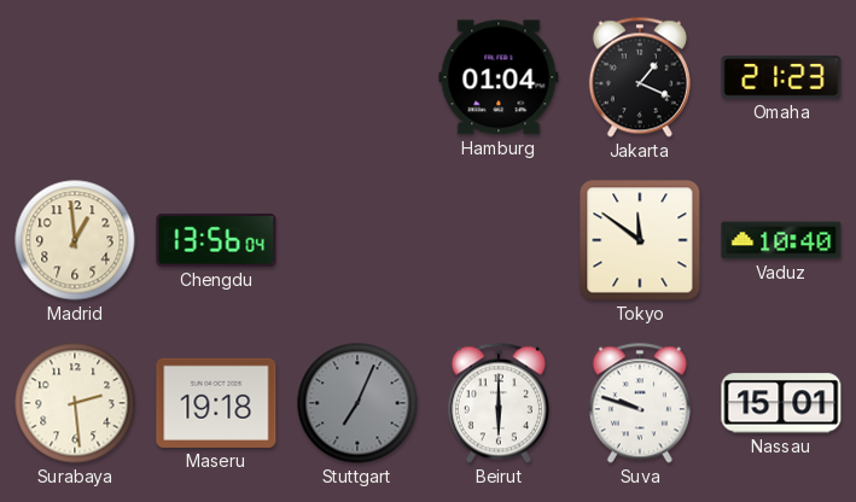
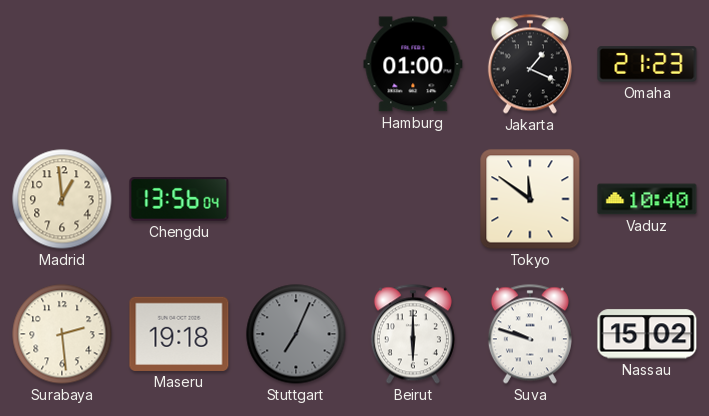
Hamburg: 01:04 -> 01:00
Nassau: 15:01 -> 15:02
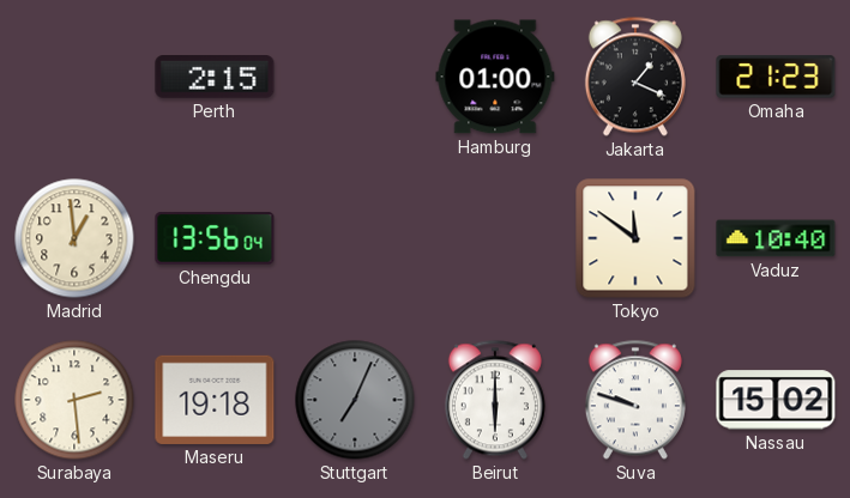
Perth: none -> 2:15
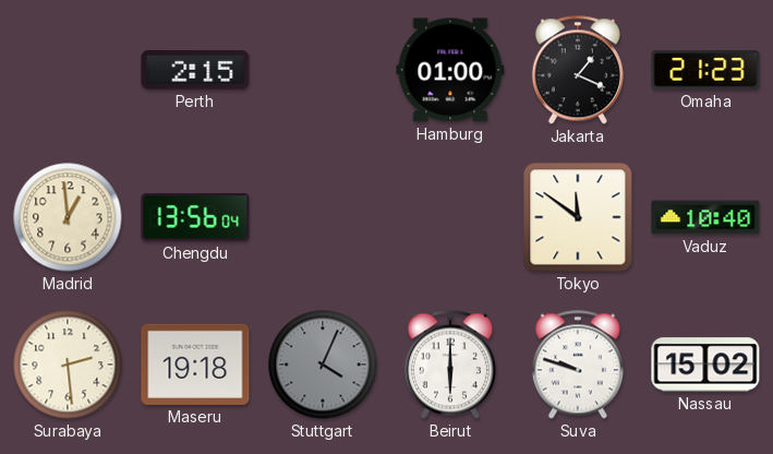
Stuttgart: 7:04 -> 4:04
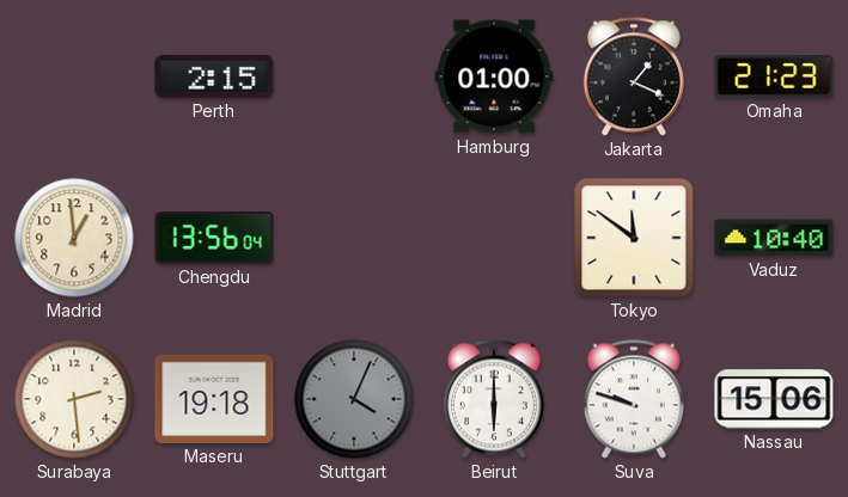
Nassau: 15:02 -> 15:06
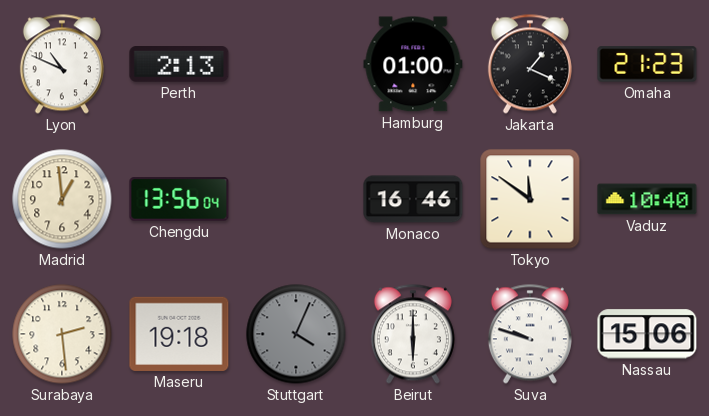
Lyon: none -> 10:49
Perth: 2:15 -> 2:13
Monaco: none -> 16:46
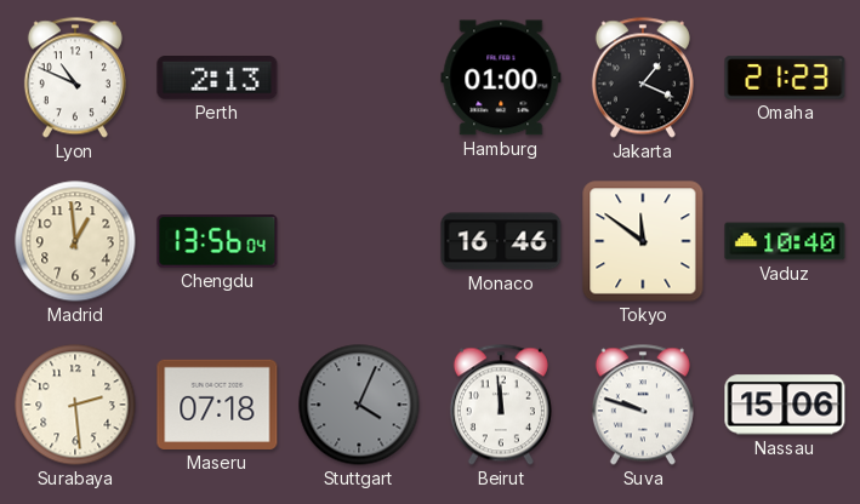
Maseru: 19:18 -> 07:18
Beirut: 6:00 -> 11:59
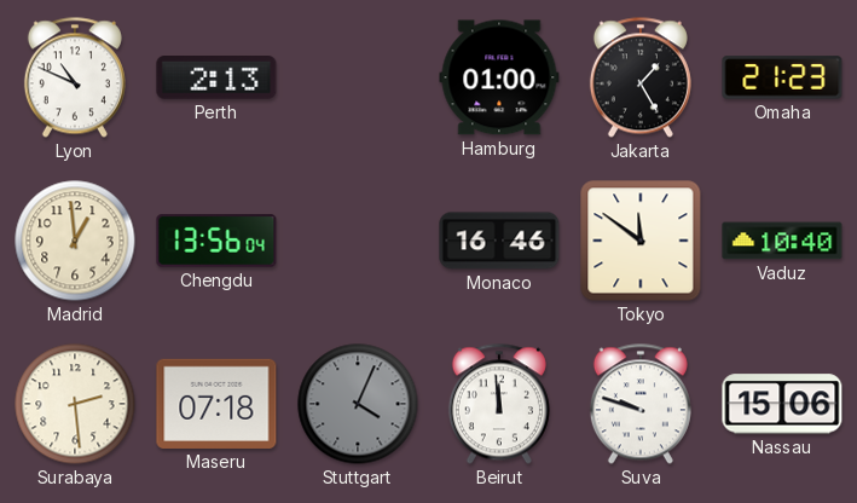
Jakarta: 1:19 -> 1:25
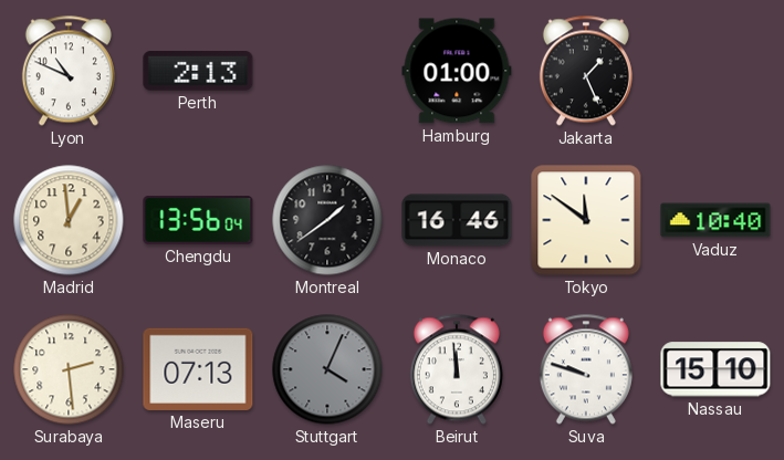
Jakarta: 1:25 -> 1:26
Omaha: 21:23 -> none
Montreal: none -> 1:39
Maseru: 07:18 -> 07:13
Nassau: 15:06 -> 15:10
